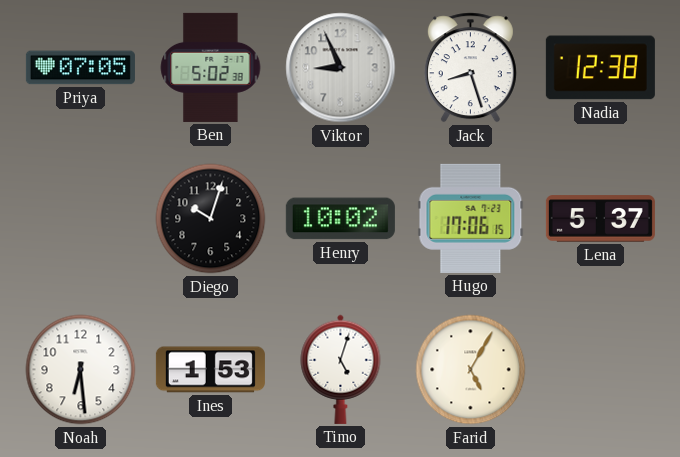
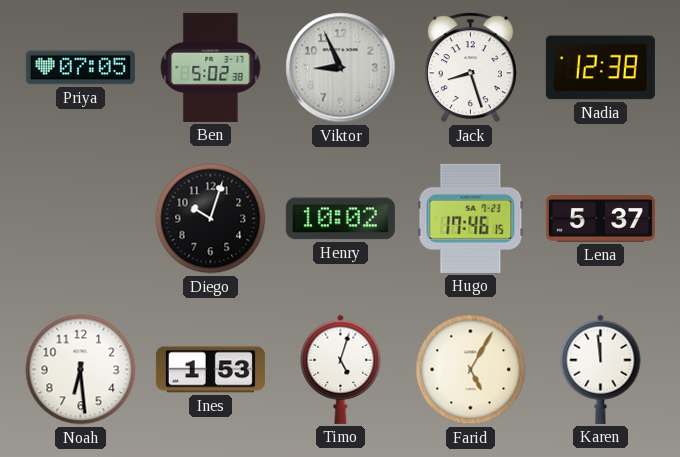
Hugo: 17:06 -> 17:46
Karen: none -> 11:59
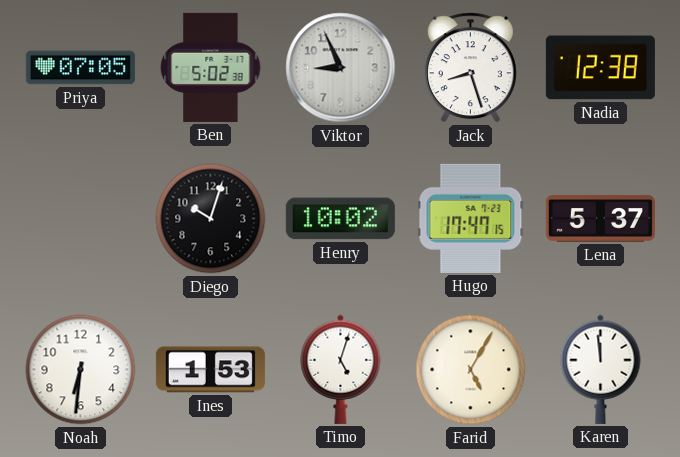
Hugo: 17:46 -> 17:47
Noah: 6:29 -> 6:31
